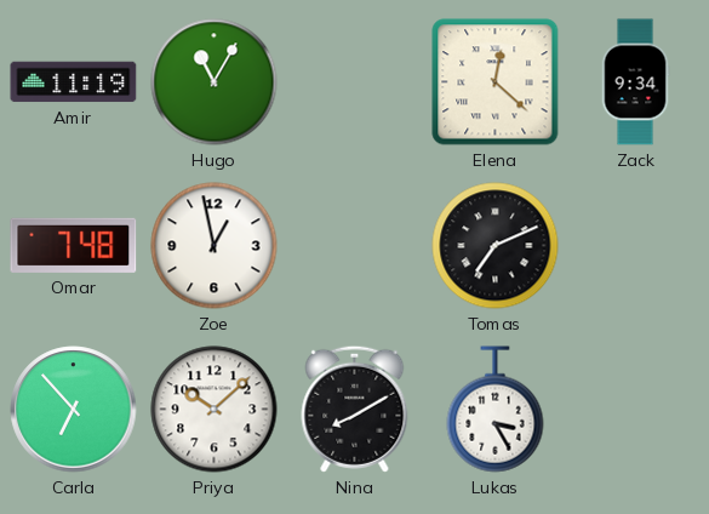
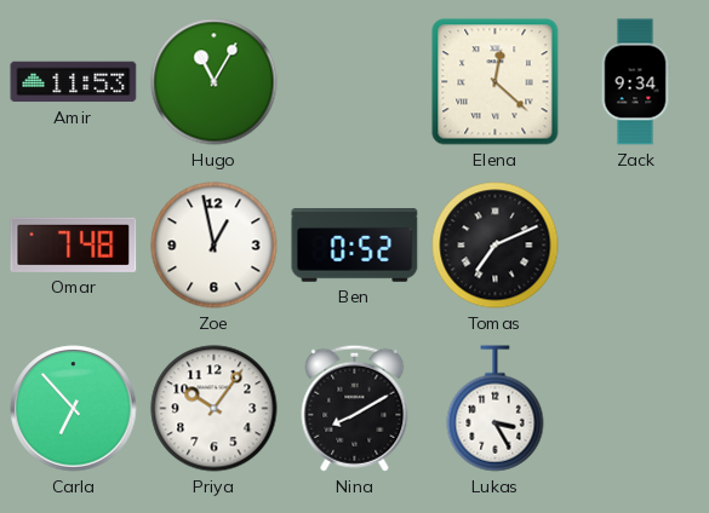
Amir: 11:19 -> 11:53
Ben: none -> 0:52
Priya: 10:08 -> 10:06
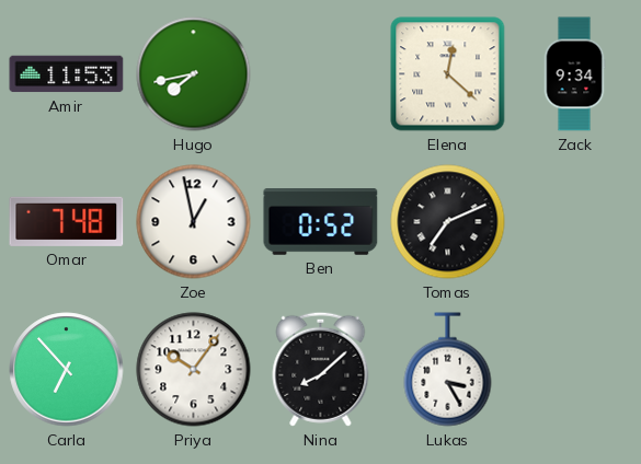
Hugo: 11:05 -> 7:43
Nina: 8:10 -> 8:08
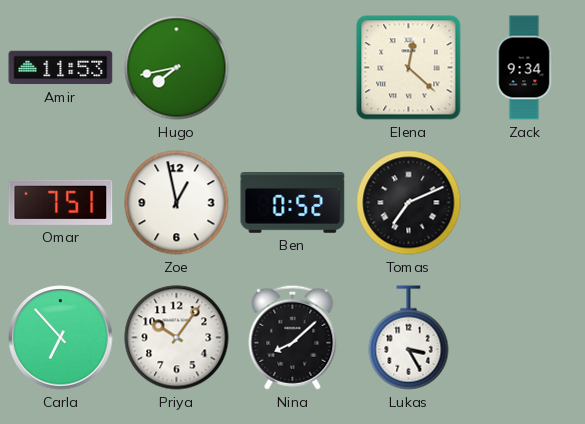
Omar: 7:48 -> 7:51
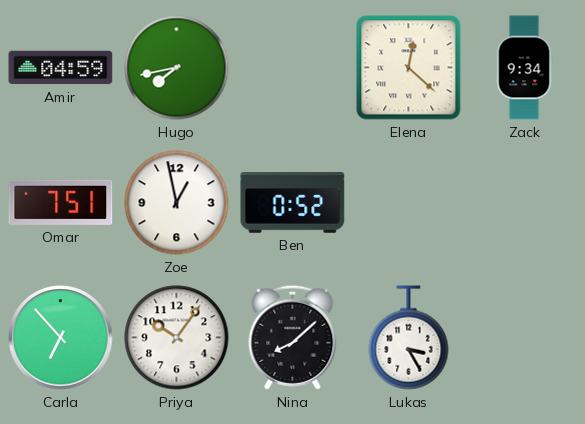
Amir: 11:53 -> 04:59
Tomas: 7:11 -> none
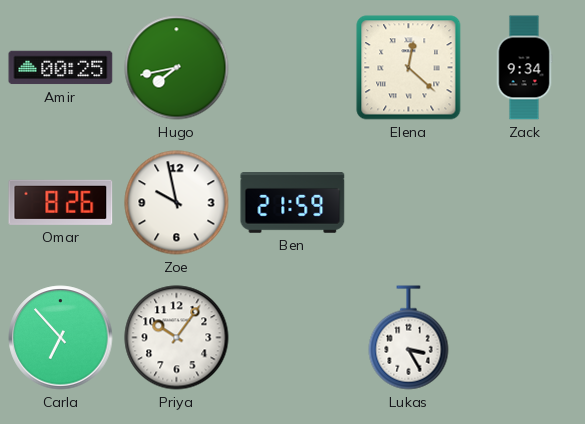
Amir: 04:59 -> 00:25
Omar: 7:51 -> 8:26
Zoe: 12:58 -> 9:58
Ben: 0:52 -> 21:59
Nina: 8:08 -> none
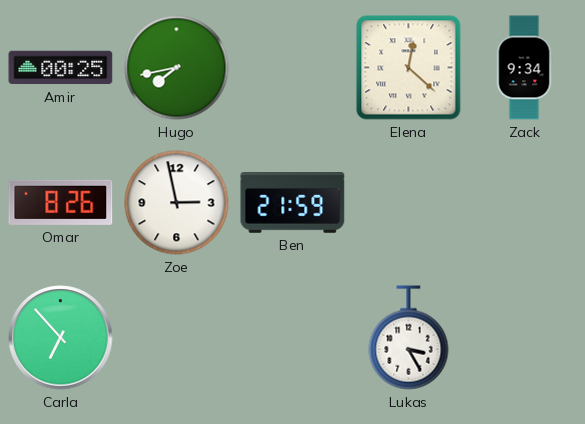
Zoe: 9:58 -> 2:58
Priya: 10:06 -> none
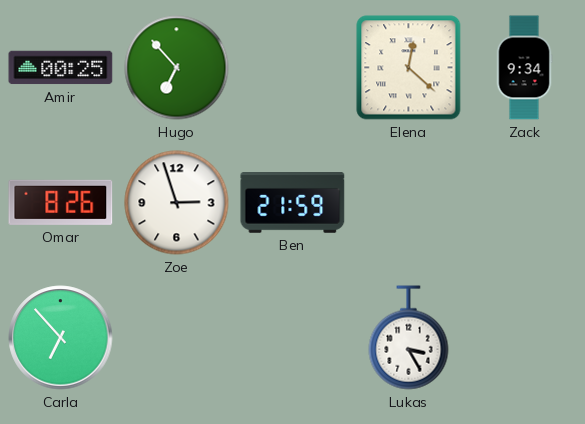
Hugo: 7:43 -> 6:53
Zoe: 2:58 -> 2:57
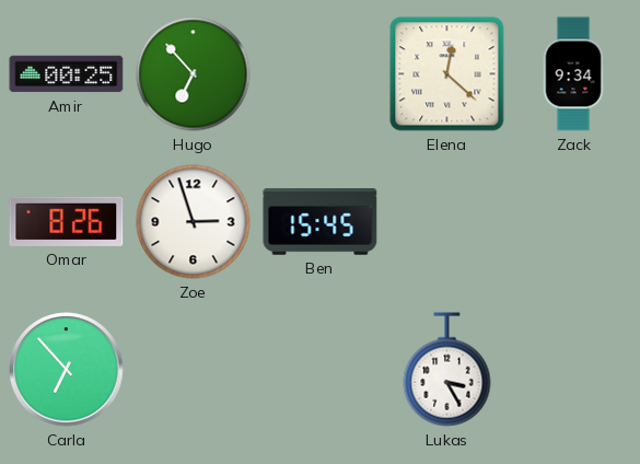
Ben: 21:59 -> 15:45
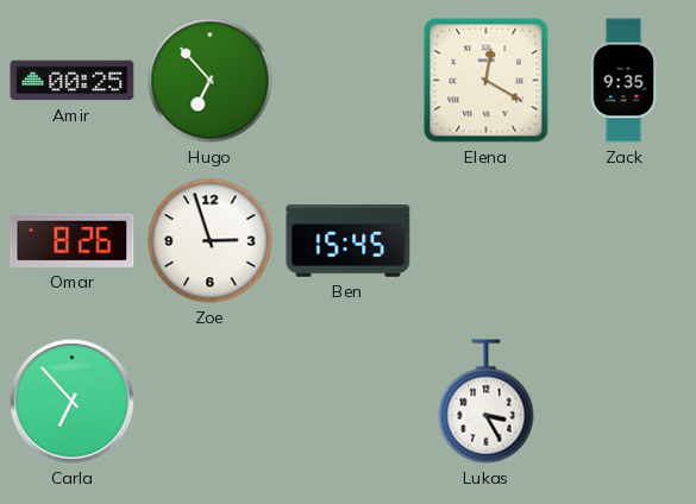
Elena: 12:22 -> 12:20
Zack: 9:34 -> 9:35
